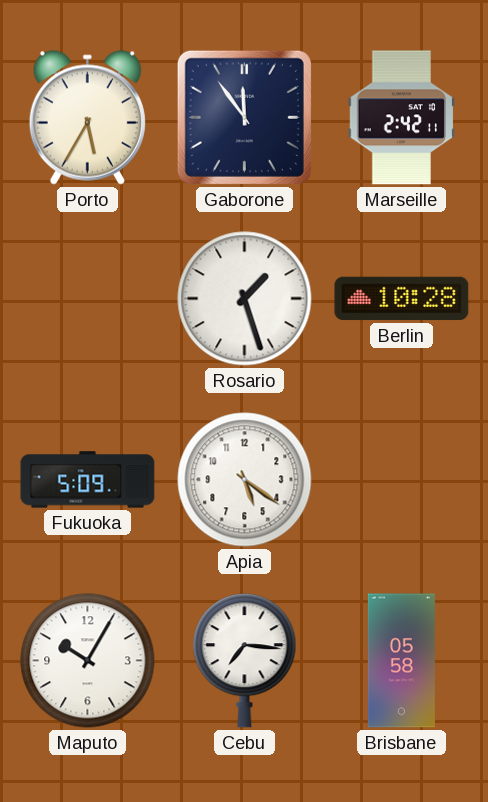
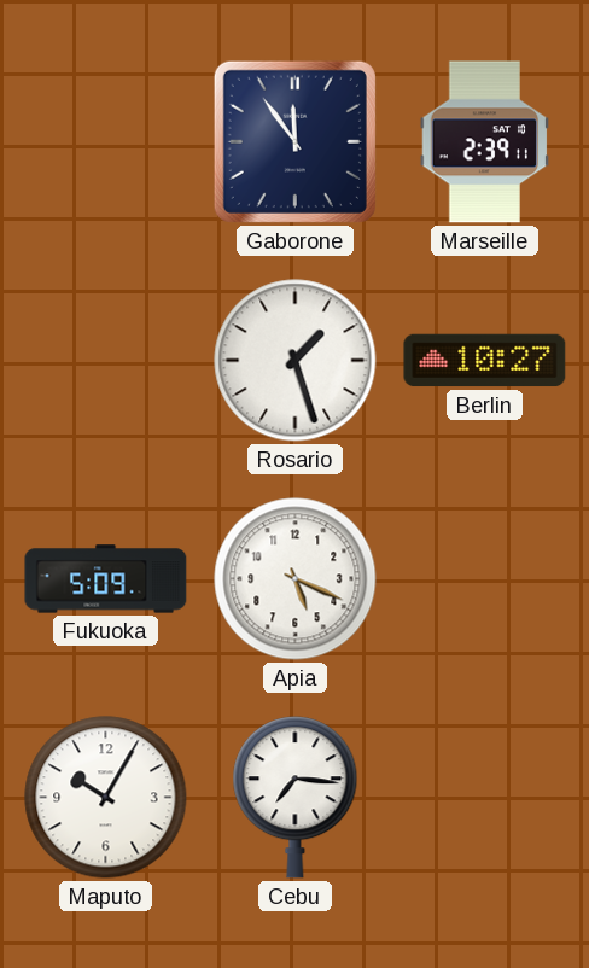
Porto: 5:35 -> none
Marseille: 2:42 -> 2:39
Berlin: 10:28 -> 10:27
Apia: 5:21 -> 5:19
Brisbane: 05:58 -> none
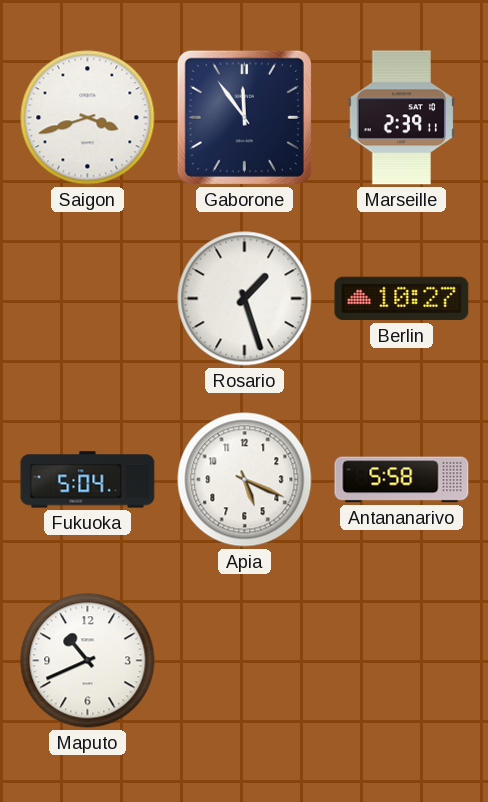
Saigon: none -> 3:42
Fukuoka: 5:09 -> 5:04
Antananarivo: none -> 5:58
Maputo: 10:05 -> 10:41
Cebu: 7:16 -> none
